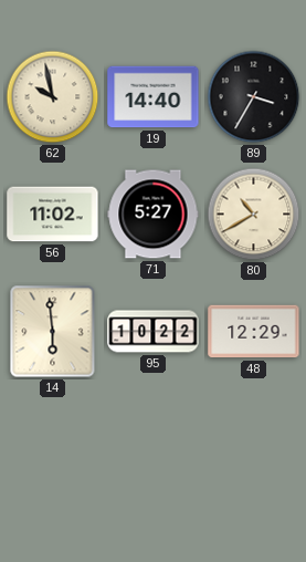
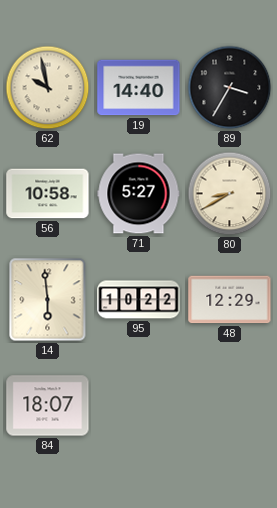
56: 11:02 -> 10:58
80: 10:40 -> 8:40
84: none -> 18:07
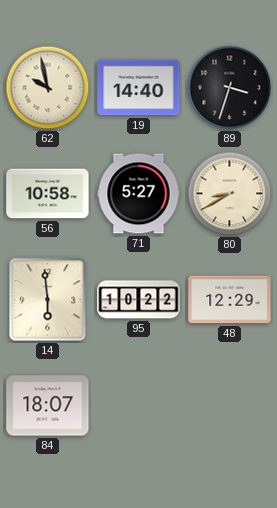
89: 3:35 -> 3:33
